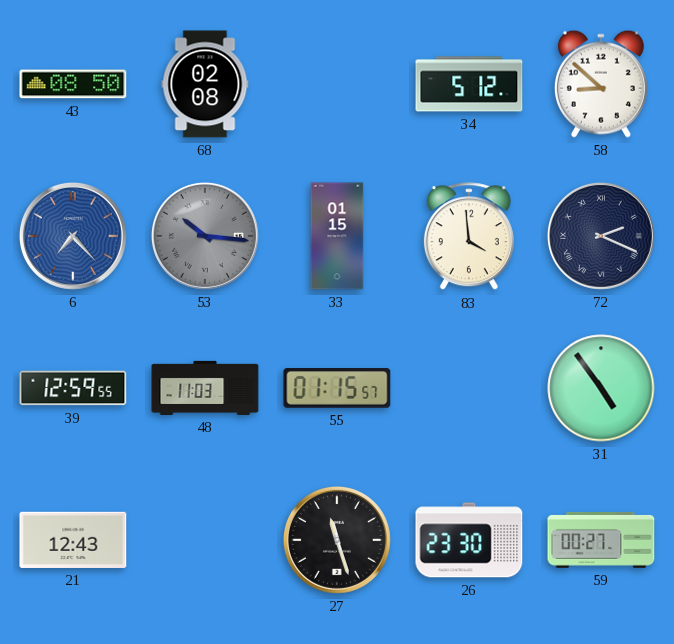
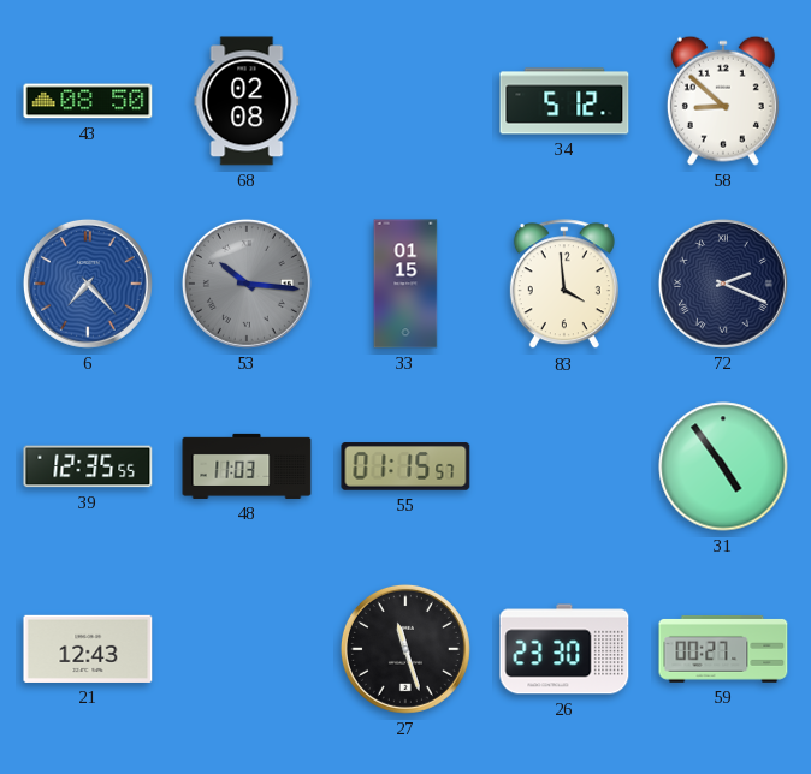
39: 12:59 -> 12:35
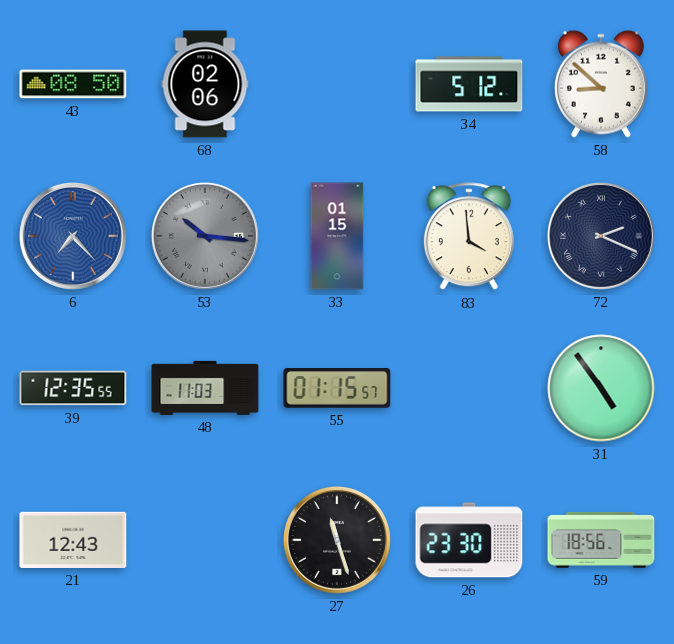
68: 02:08 -> 02:06
59: 00:27 -> 18:56
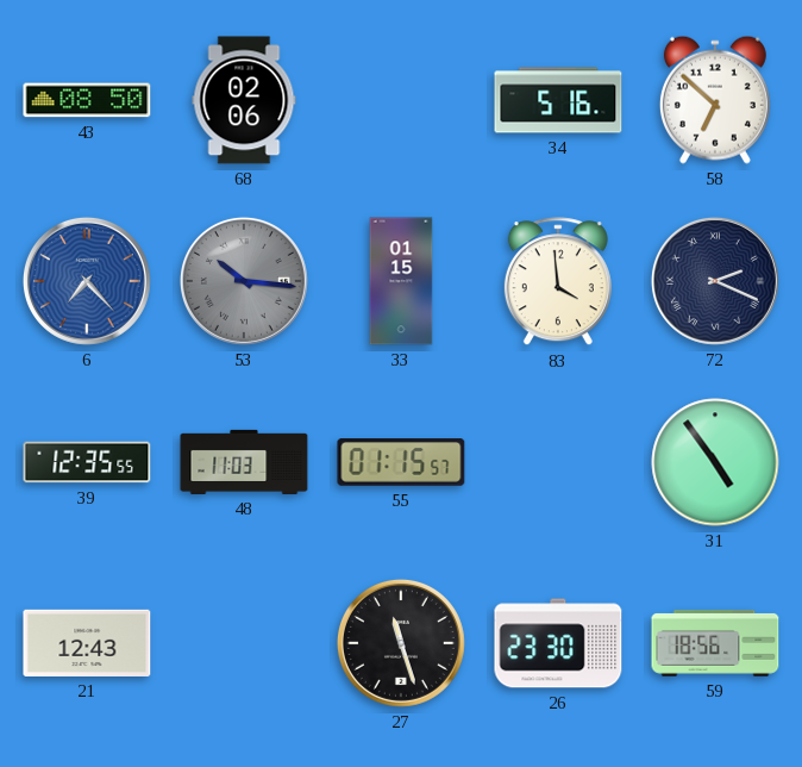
34: 5:12 -> 5:16
58: 8:52 -> 6:52
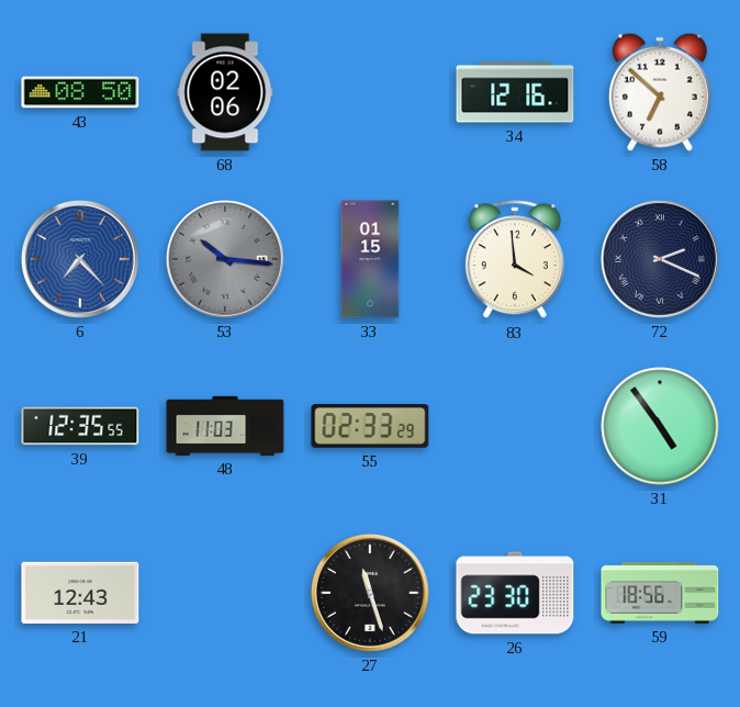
34: 5:16 -> 12:16
55: 01:15 -> 02:33
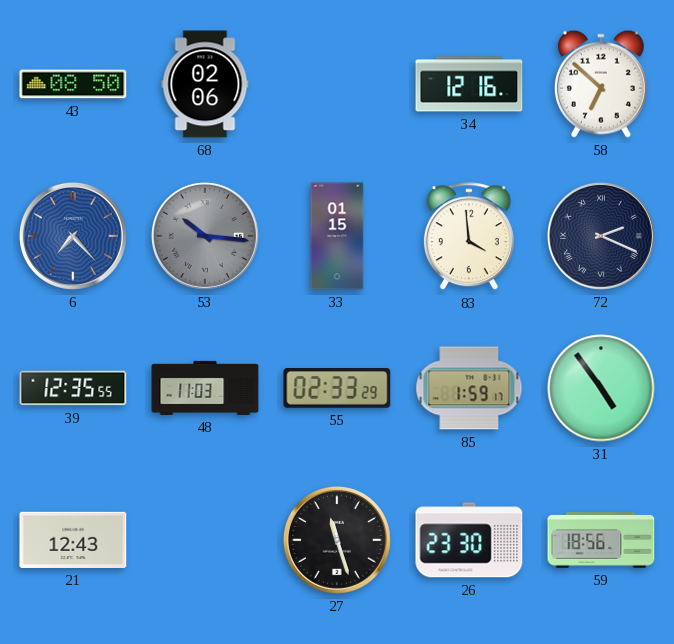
85: none -> 1:59
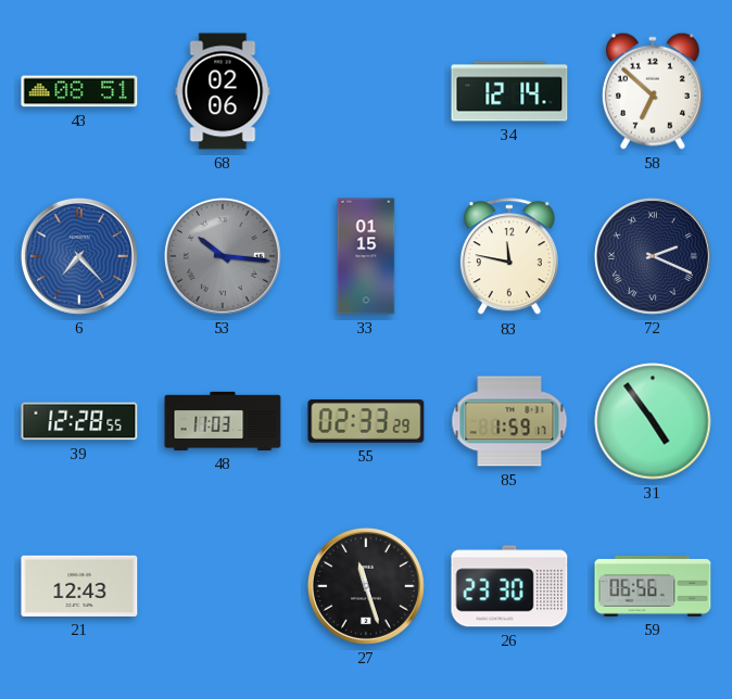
43: 08:50 -> 08:51
34: 12:16 -> 12:14
83: 3:59 -> 11:47
39: 12:35 -> 12:28
59: 18:56 -> 06:56
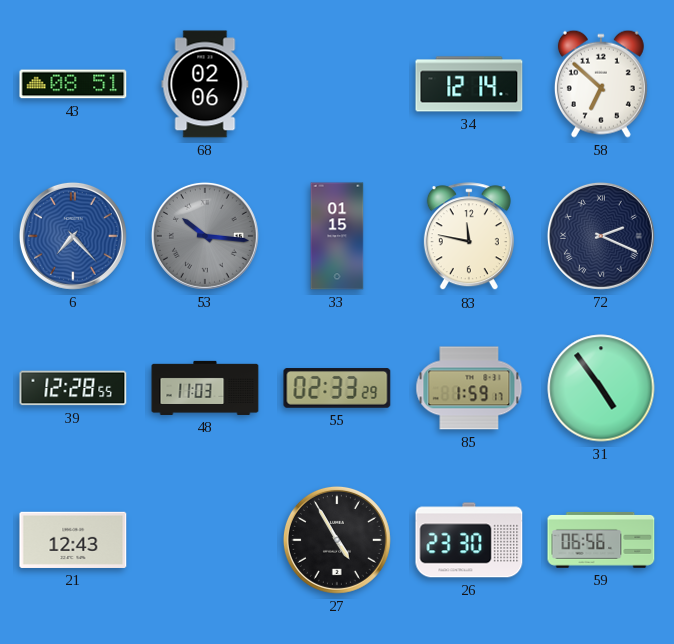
27: 11:27 -> 4:55
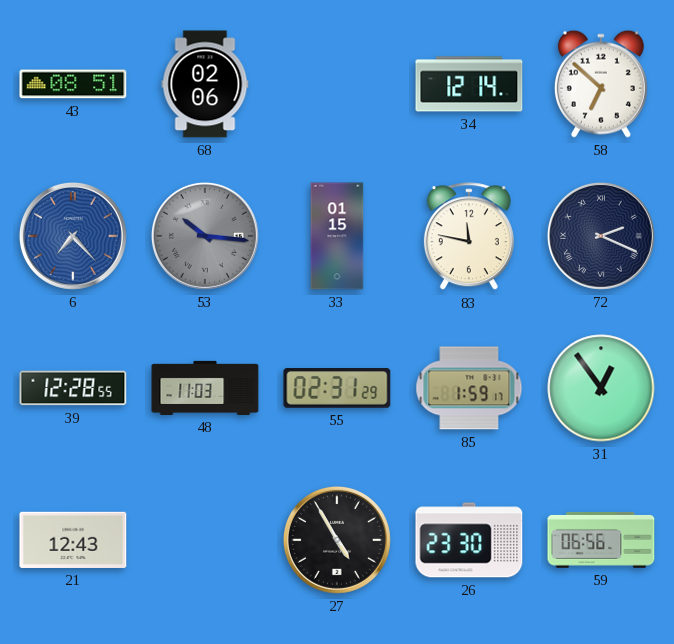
55: 02:33 -> 02:31
31: 4:54 -> 12:54
